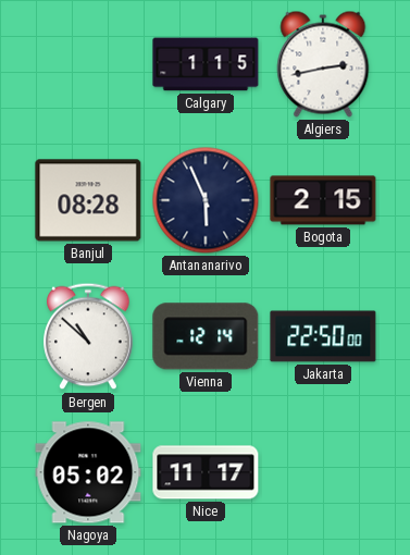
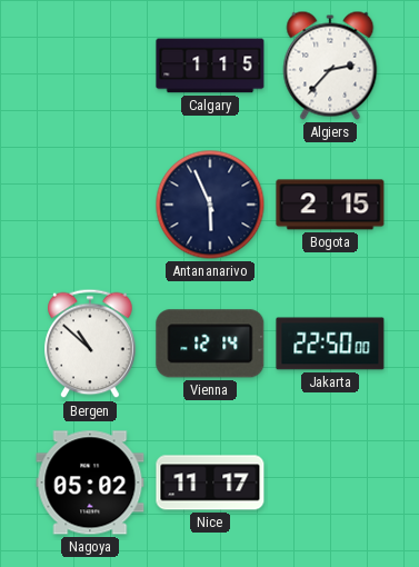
Algiers: 2:43 -> 2:37
Banjul: 08:28 -> none
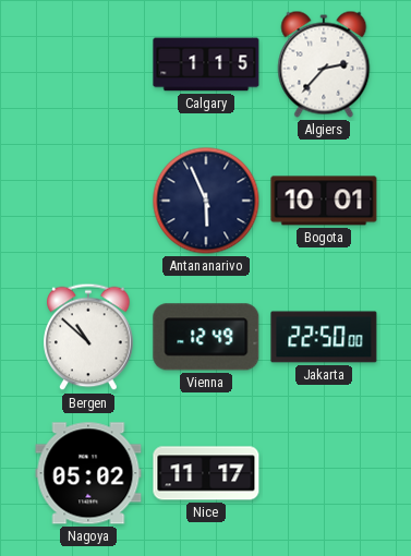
Bogota: 2:15 -> 10:01
Vienna: 12:14 -> 12:49
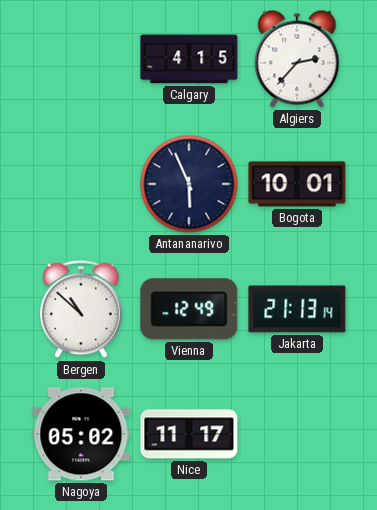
Calgary: 1:15 -> 4:15
Jakarta: 22:50 -> 21:13
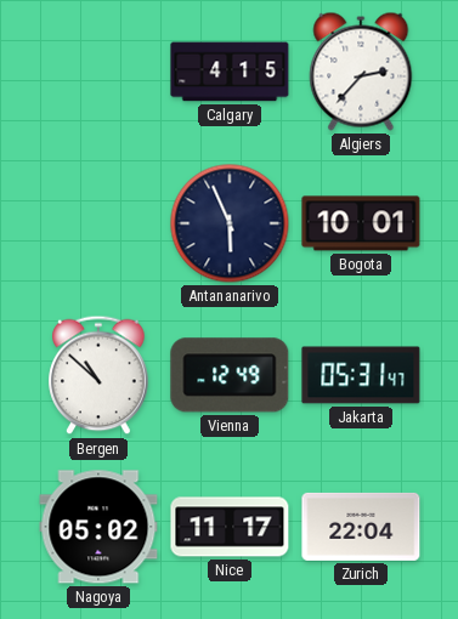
Jakarta: 21:13 -> 05:31
Zurich: none -> 22:04
